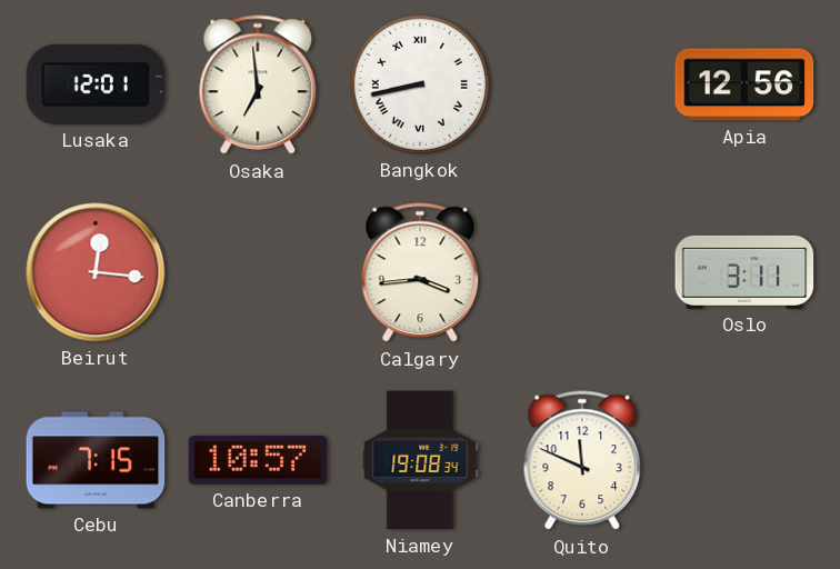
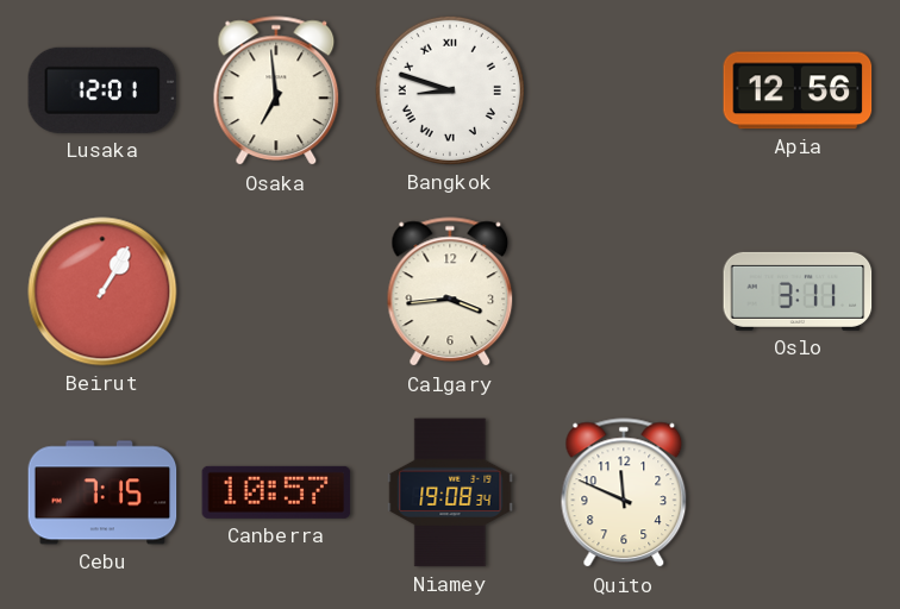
Bangkok: 8:43 -> 8:48
Beirut: 12:16 -> 1:05
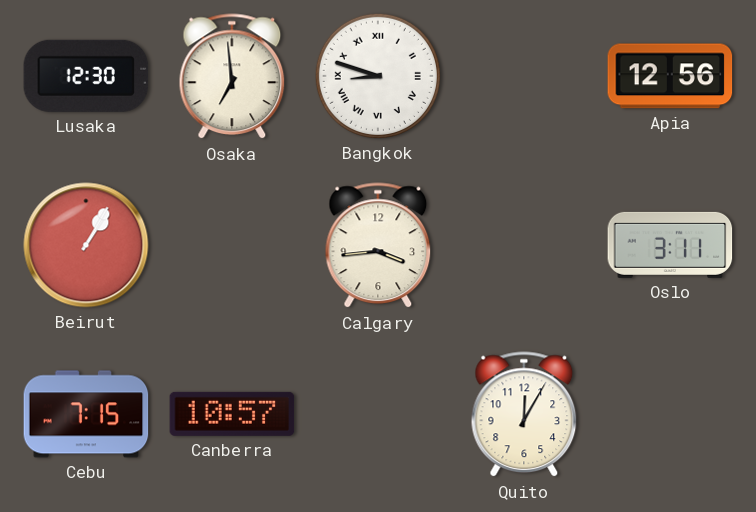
Lusaka: 12:01 -> 12:30
Niamey: 19:08 -> none
Quito: 11:49 -> 12:05
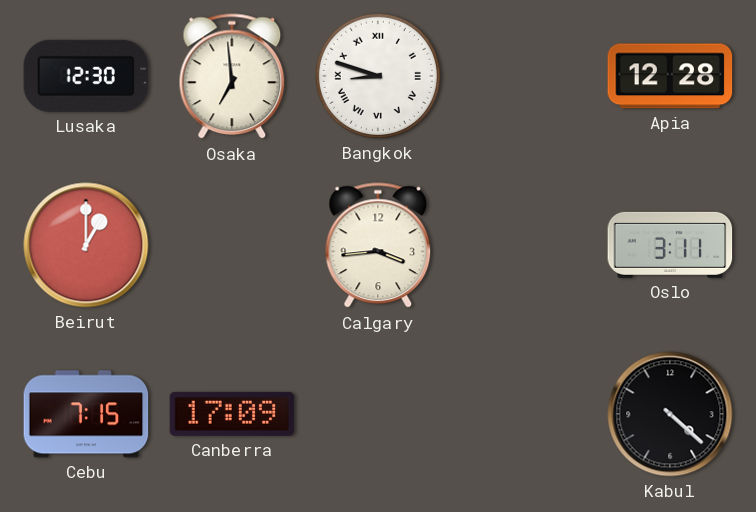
Apia: 12:56 -> 12:28
Beirut: 1:05 -> 1:00
Canberra: 10:57 -> 17:09
Quito: 12:05 -> none
Kabul: none -> 4:22
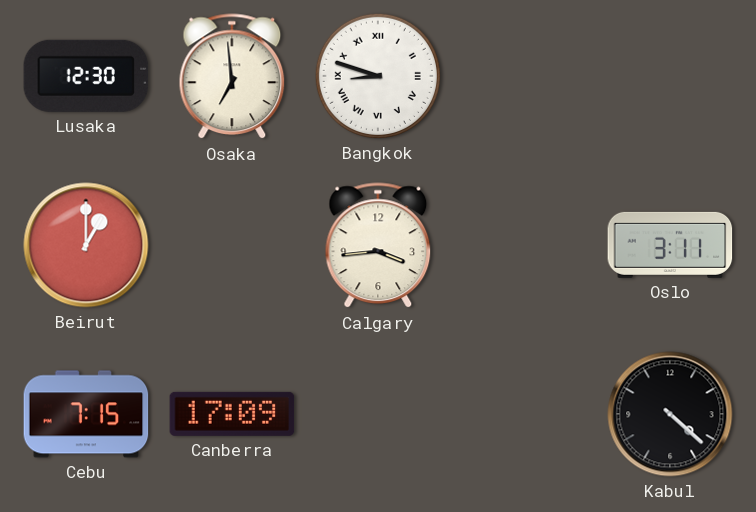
Apia: 12:28 -> none
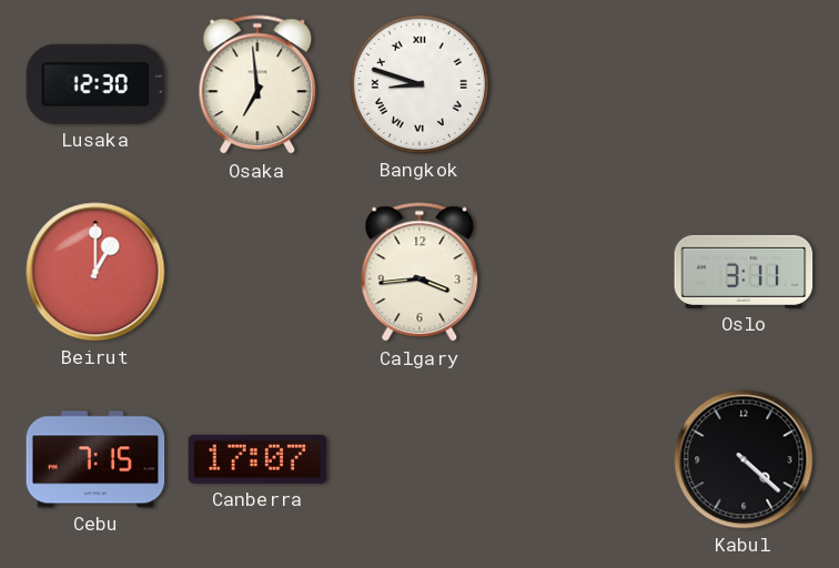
Canberra: 17:09 -> 17:07
